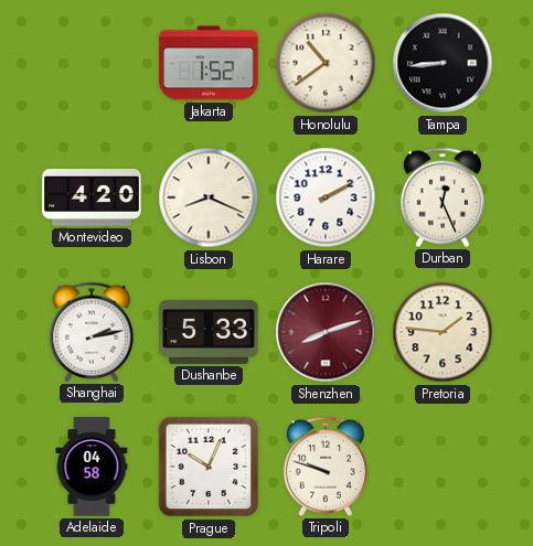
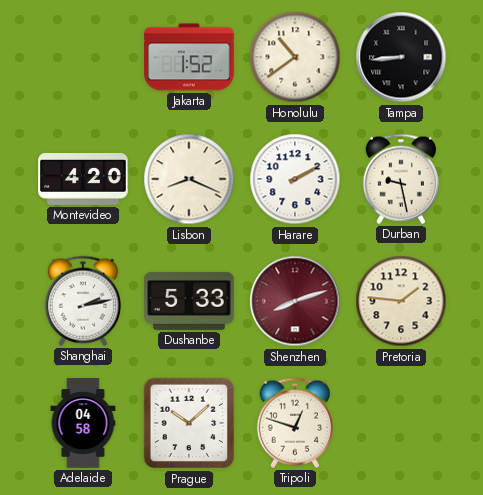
Durban: 12:26 -> 9:28
Prague: 10:04 -> 10:08
Tripoli: 9:48 -> 12:48
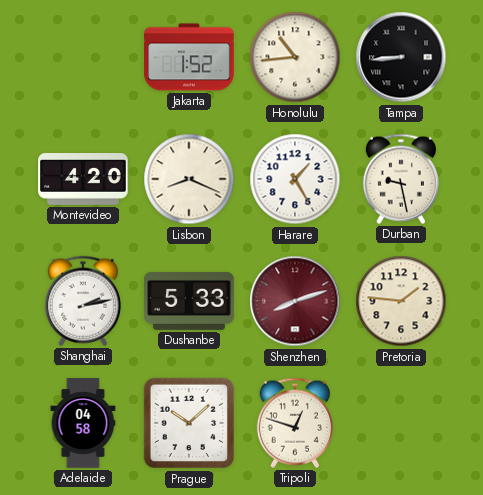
Honolulu: 10:39 -> 10:44
Harare: 2:10 -> 1:25
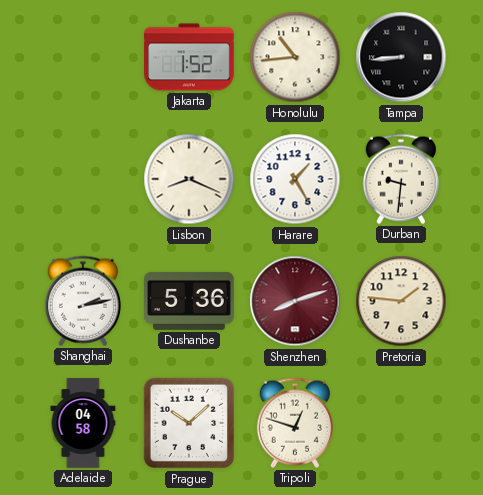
Montevideo: 4:20 -> none
Durban: 9:28 -> 9:31
Dushanbe: 5:33 -> 5:36
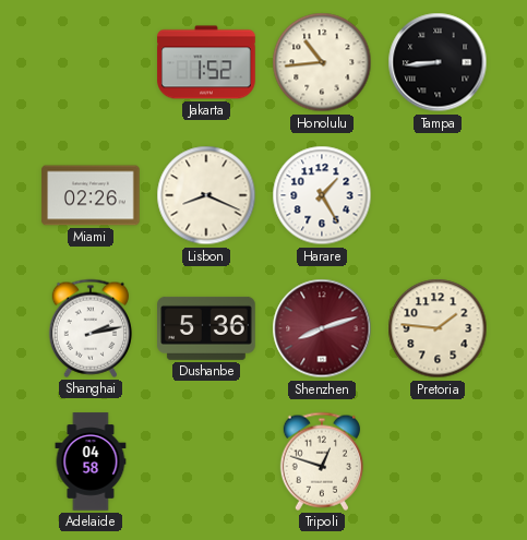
Miami: none -> 02:26
Durban: 9:31 -> none
Prague: 10:08 -> none
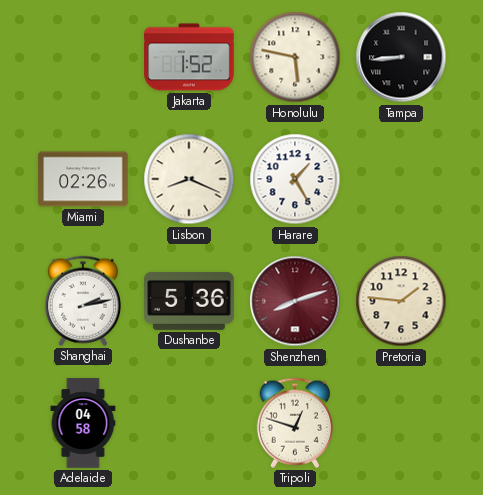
Honolulu: 10:44 -> 5:47
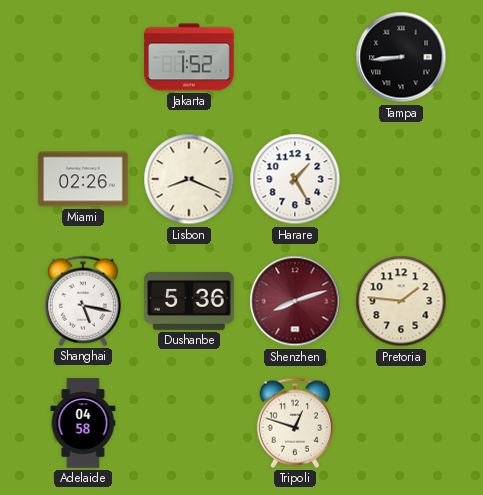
Honolulu: 5:47 -> none
Shanghai: 2:13 -> 5:17
